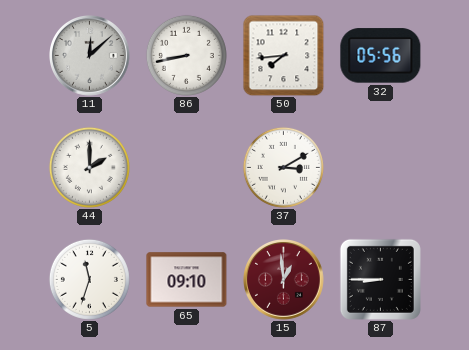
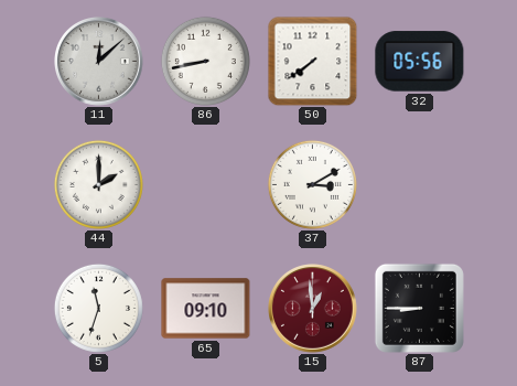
50: 7:44 -> 7:39
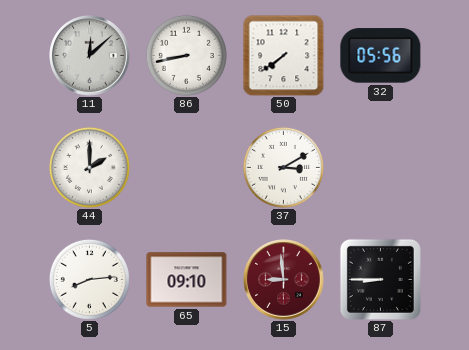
5: 11:33 -> 8:14
15: 12:59 -> 8:59
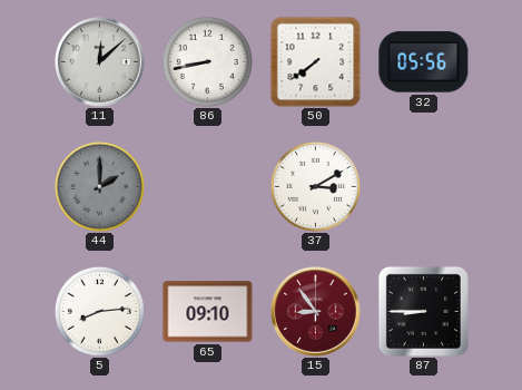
44 dial: white -> grey
15: 8:59 -> 8:54
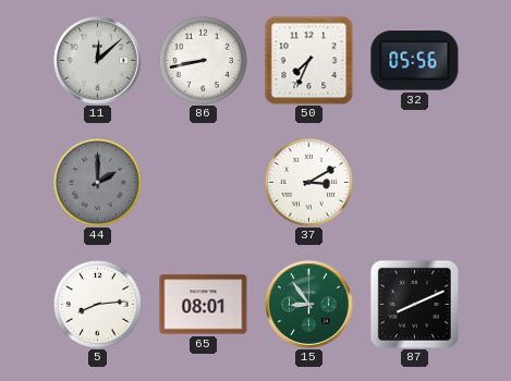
50: 7:39 -> 7:34
65: 09:10 -> 08:01
15 dial: burgundy -> green
87: 8:45 -> 8:11
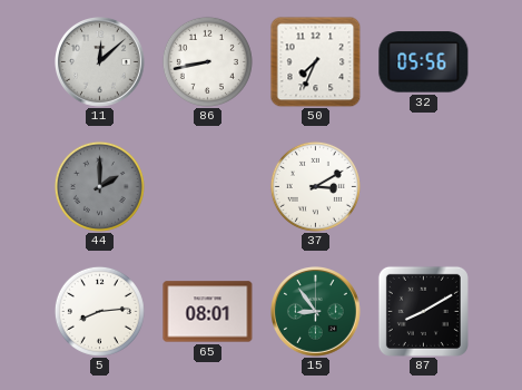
87: 8:11 -> 8:10
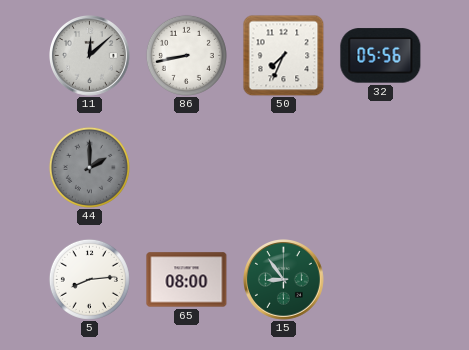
37: 3:10 -> none
65: 08:01 -> 08:00
87: 8:10 -> none
